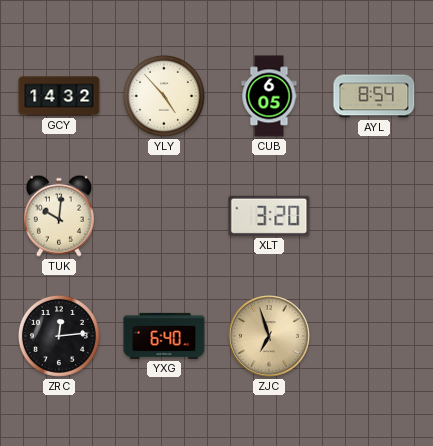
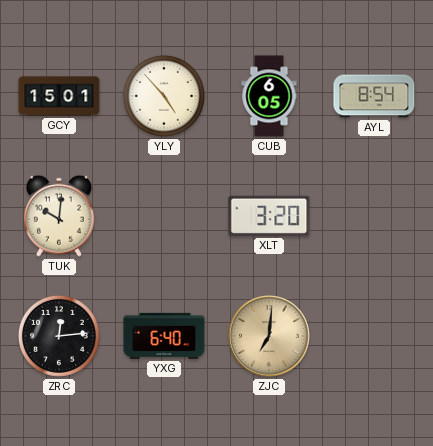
GCY: 14:32 -> 15:01
ZJC: 6:57 -> 7:01
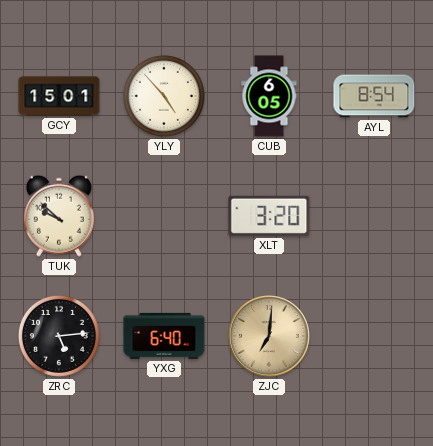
TUK: 10:01 -> 9:52
ZRC: 12:14 -> 5:14
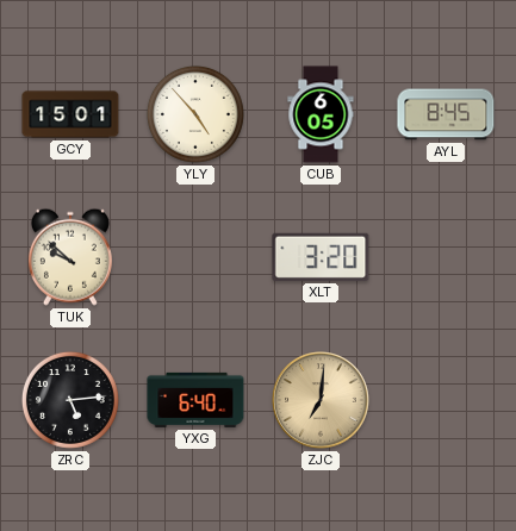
AYL: 8:54 -> 8:45
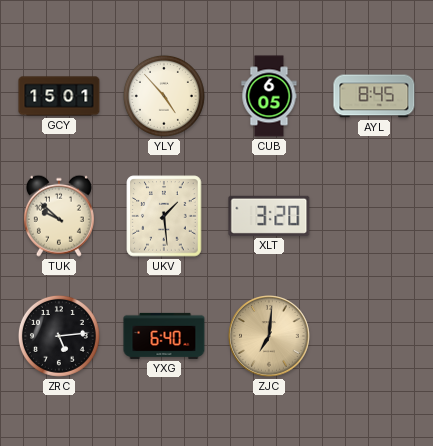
UKV: none -> 1:29
